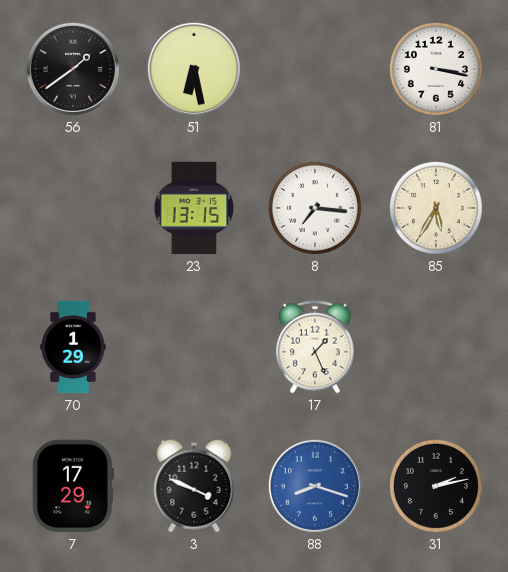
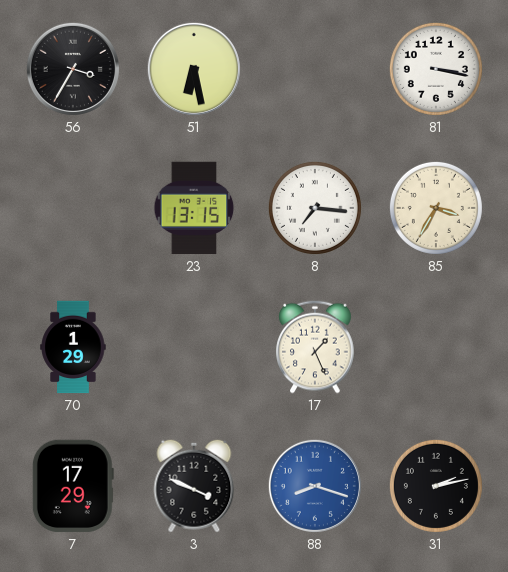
56: 1:39 -> 3:35
85: 5:35 -> 3:35
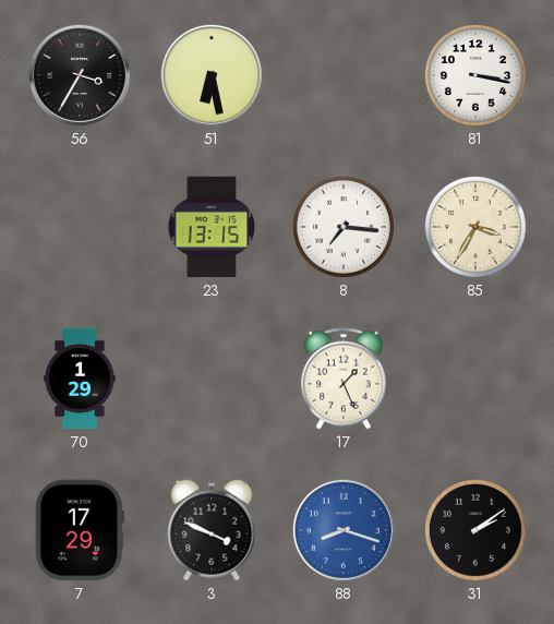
31: 2:13 -> 2:09
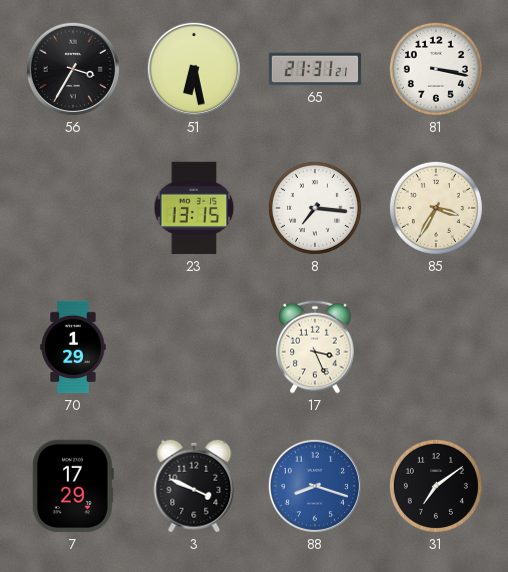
65: none -> 21:31
17: 1:26 -> 3:26
31: 2:09 -> 7:09
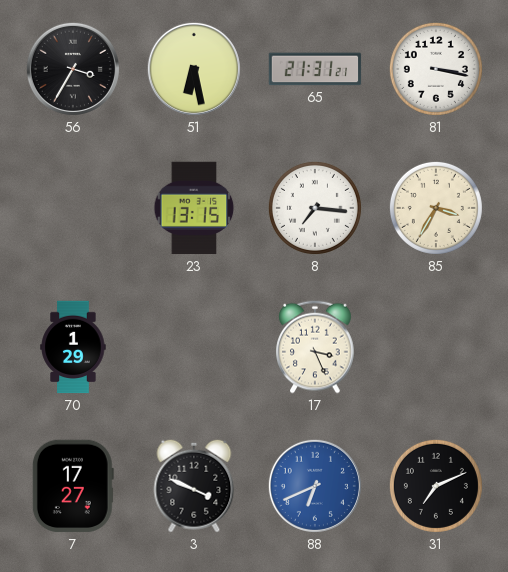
7: 17:29 -> 17:27
88: 8:18 -> 6:41
31: 7:09 -> 7:11
